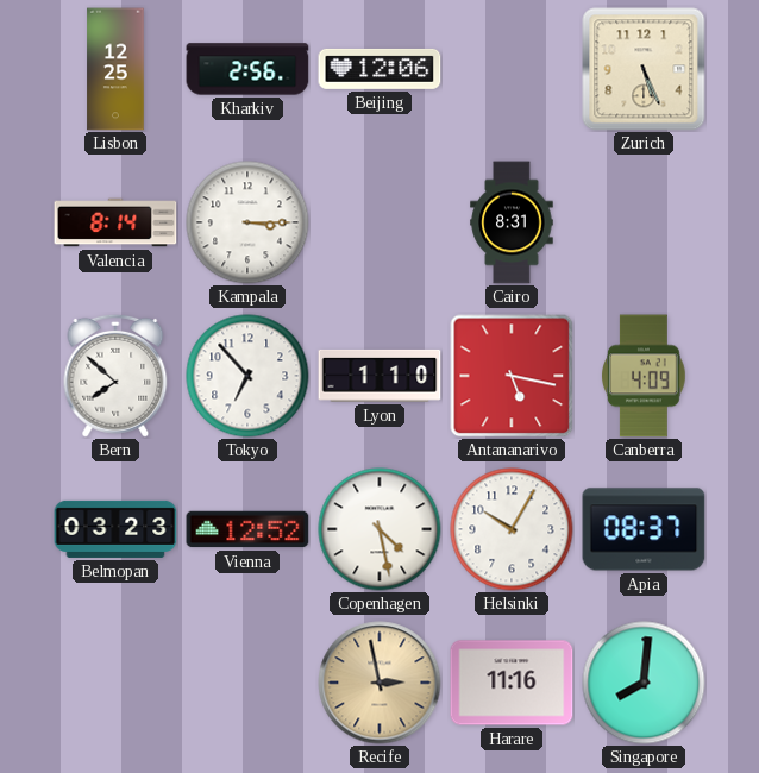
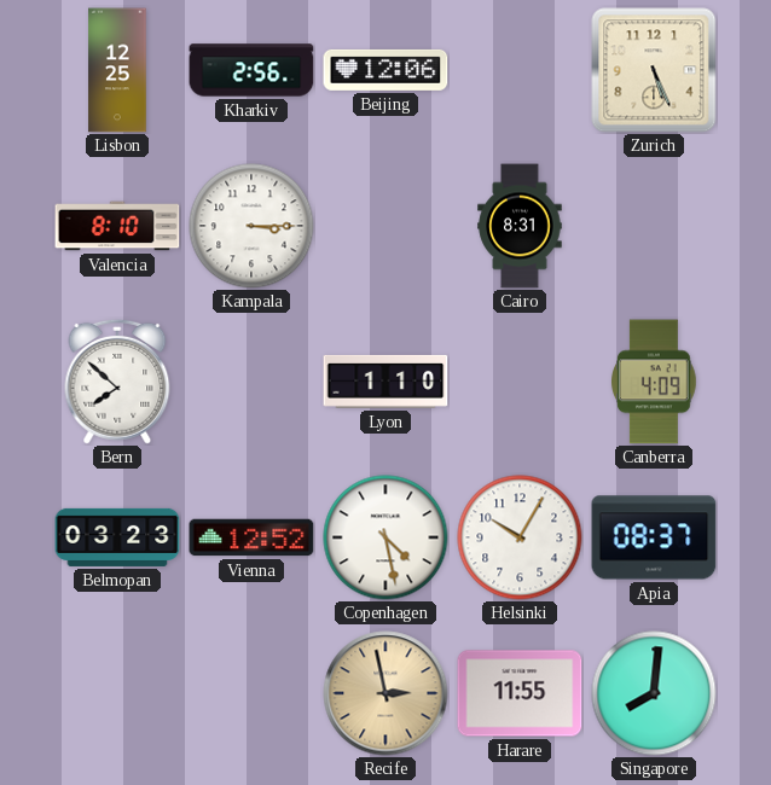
Valencia: 8:14 -> 8:10
Tokyo: 6:53 -> none
Antananarivo: 5:17 -> none
Harare: 11:16 -> 11:55
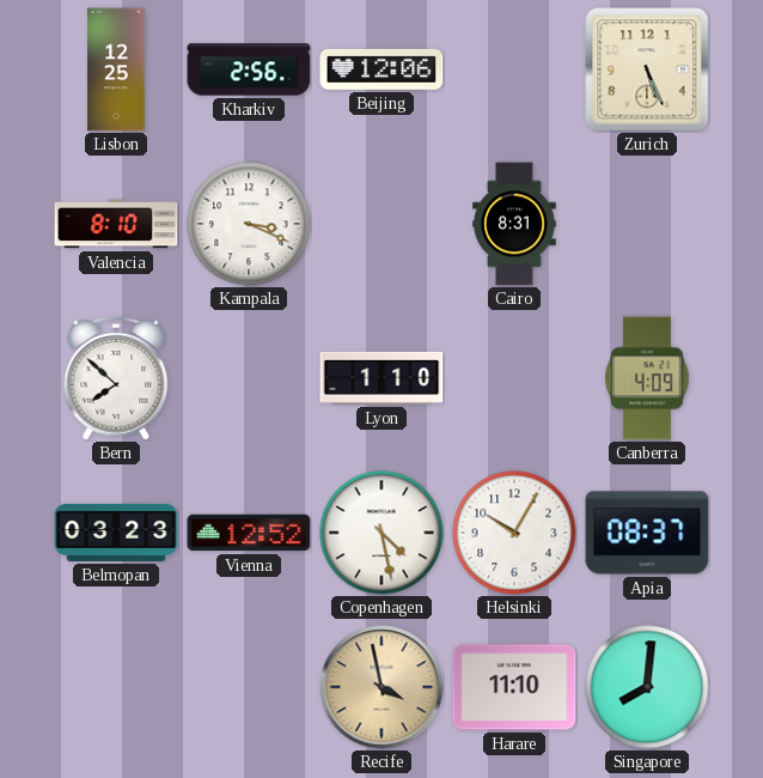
Kampala: 3:15 -> 3:19
Recife: 2:58 -> 3:58
Harare: 11:55 -> 11:10
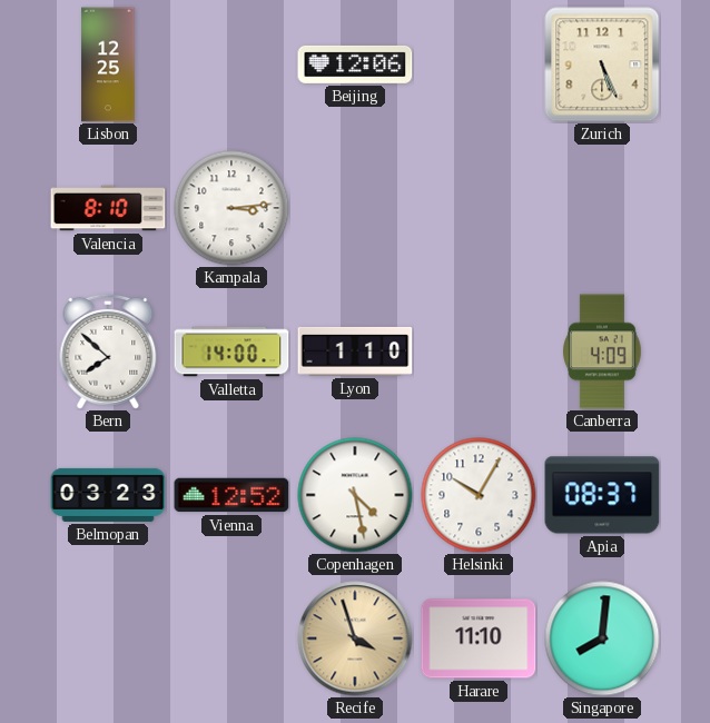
Kharkiv: 2:56 -> none
Kampala: 3:19 -> 3:14
Cairo: 8:31 -> none
Valletta: none -> 14:00
Recife: 3:58 -> 3:57
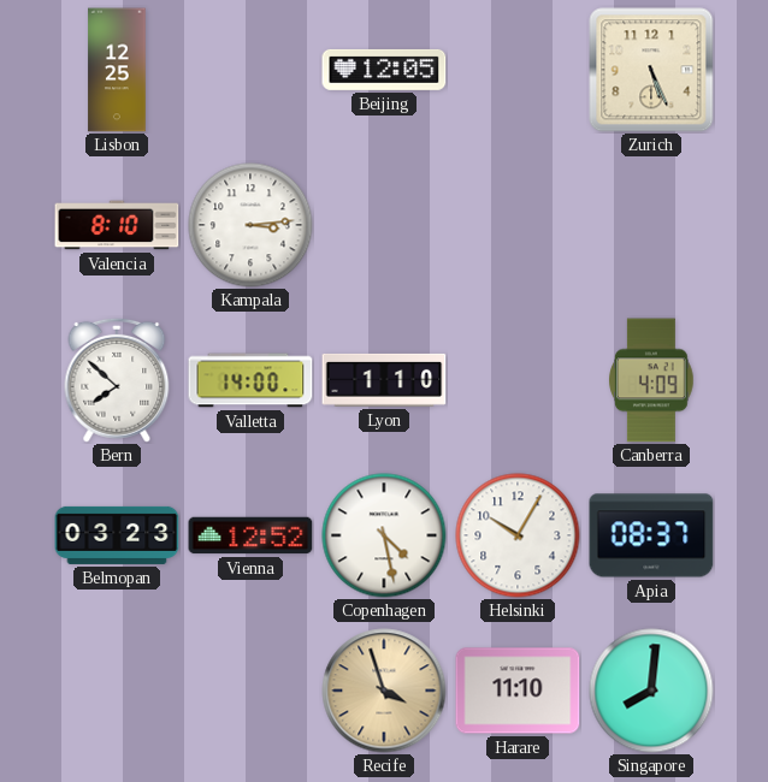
Beijing: 12:06 -> 12:05
